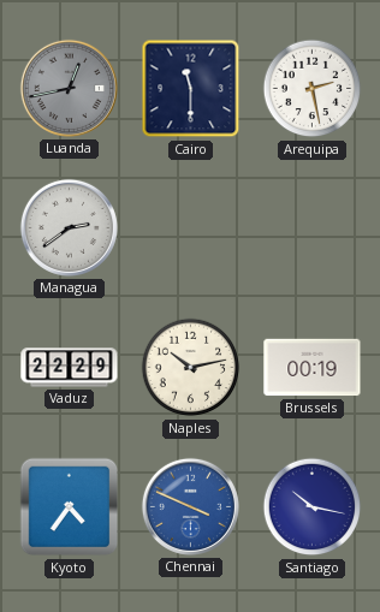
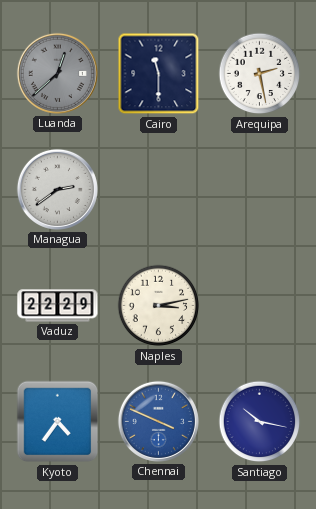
Luanda: 12:43 -> 12:38
Naples: 10:13 -> 3:13
Brussels: 00:19 -> none
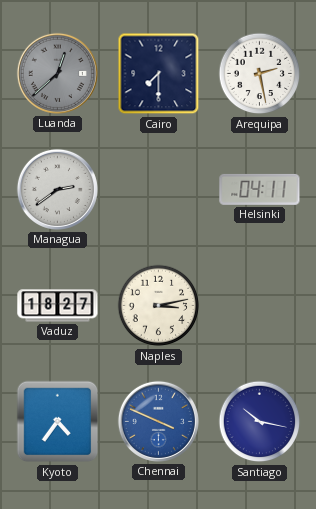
Cairo: 11:30 -> 7:30
Helsinki: none -> 04:11
Vaduz: 22:29 -> 18:27
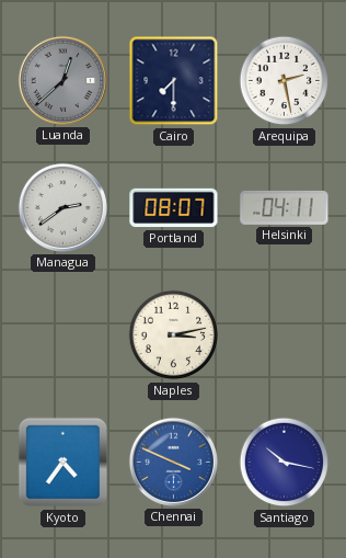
Portland: none -> 08:07
Vaduz: 18:27 -> none
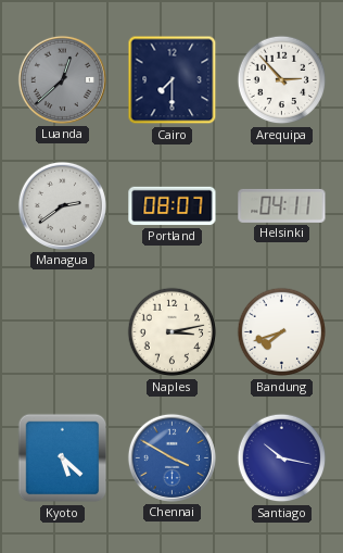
Arequipa: 2:28 -> 2:53
Bandung: none -> 7:42
Kyoto: 4:36 -> 5:22
Chennai: 3:49 -> 3:50
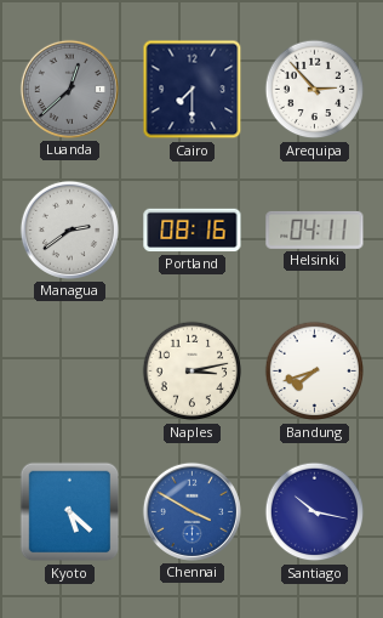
Portland: 08:07 -> 08:16
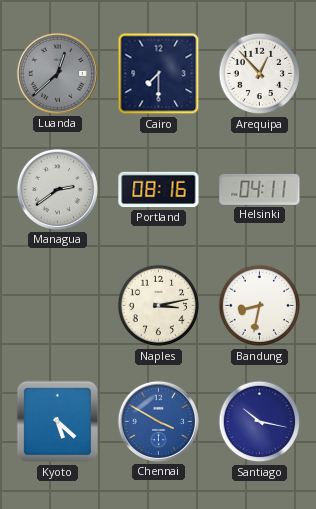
Arequipa: 2:53 -> 12:53
Bandung: 7:42 -> 8:32
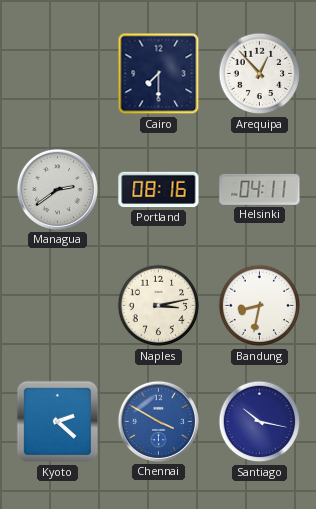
Luanda: 12:38 -> none
Kyoto: 5:22 -> 2:22
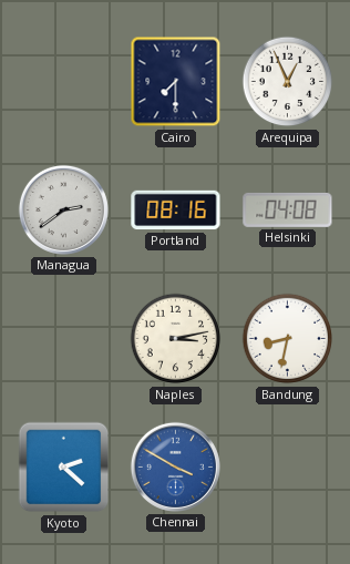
Arequipa: 12:53 -> 12:56
Helsinki: 04:11 -> 04:08
Santiago: 10:17 -> none
